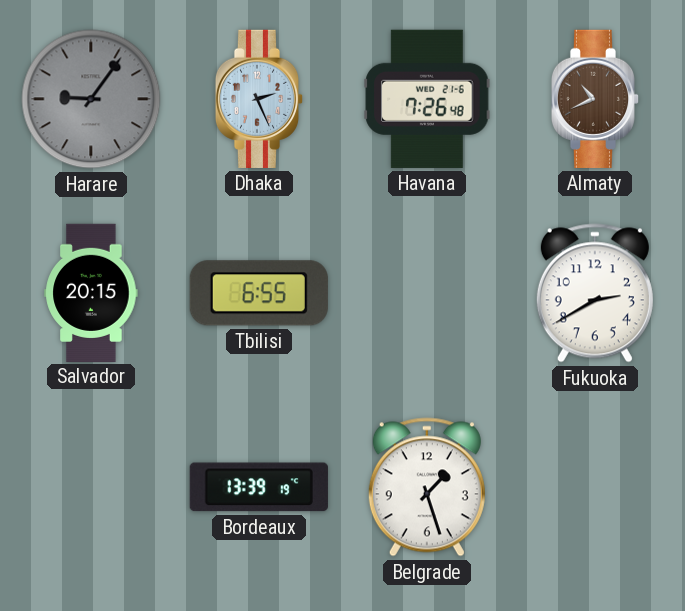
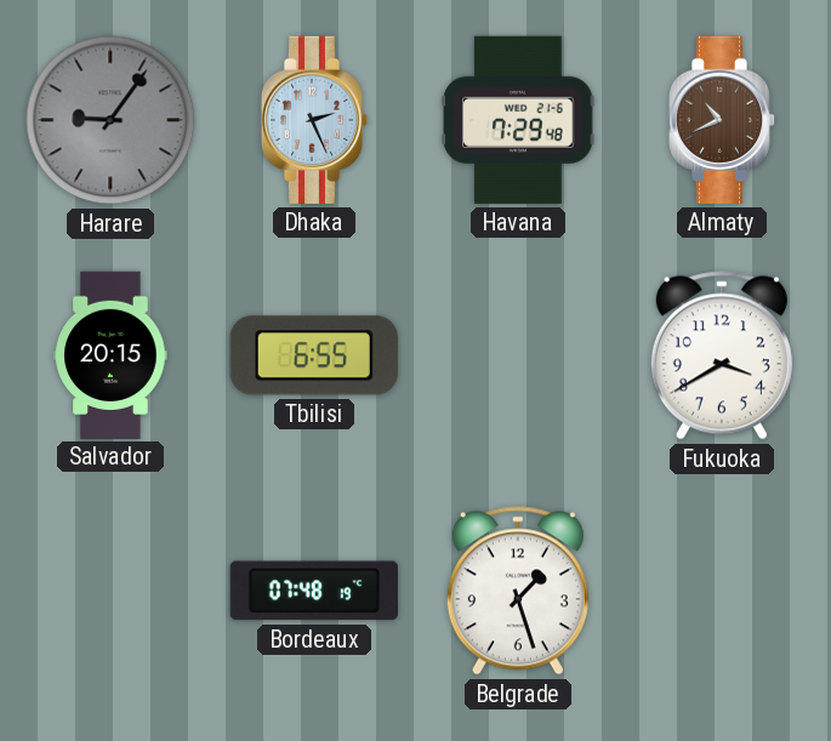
Havana: 7:26 -> 7:29
Fukuoka: 2:40 -> 3:40
Bordeaux: 13:39 -> 07:48
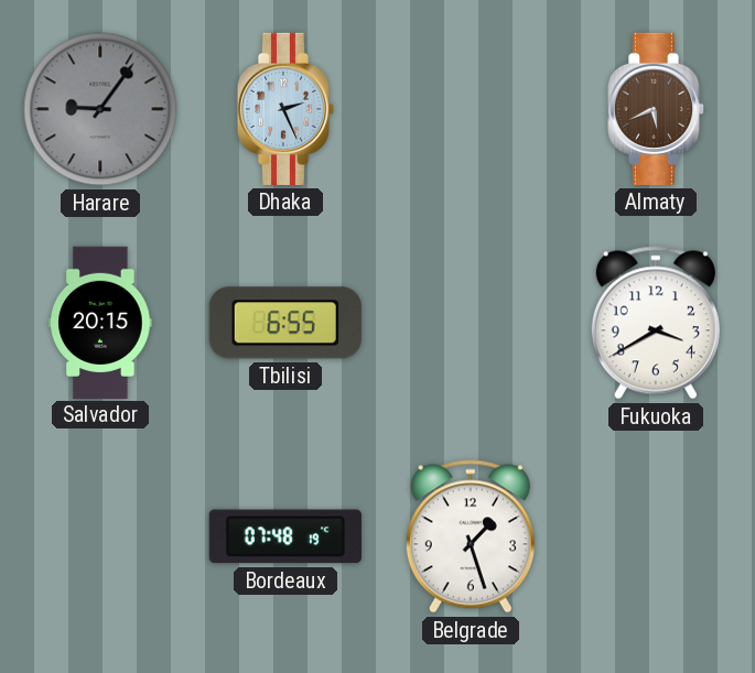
Havana: 7:29 -> none
Almaty: 10:41 -> 5:41
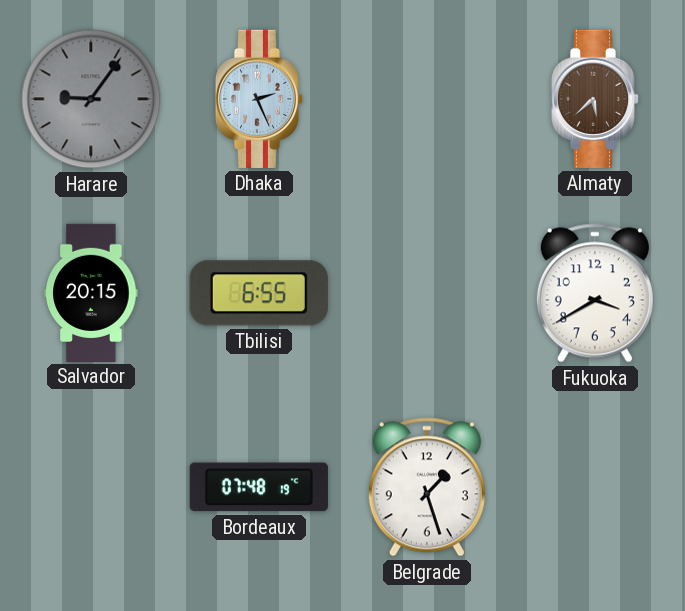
Almaty: 5:41 -> 5:38
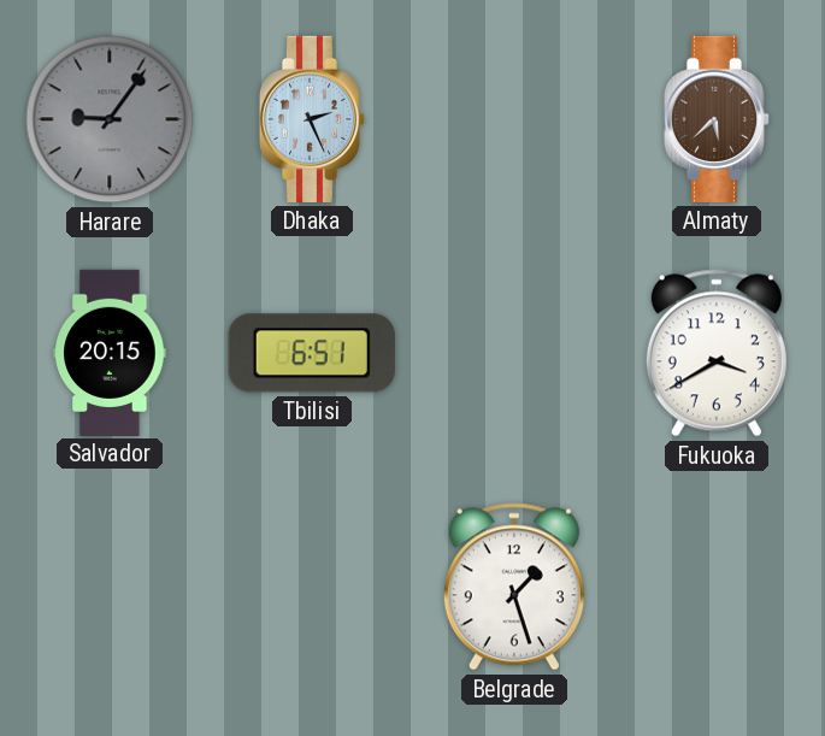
Tbilisi: 6:55 -> 6:51
Bordeaux: 07:48 -> none
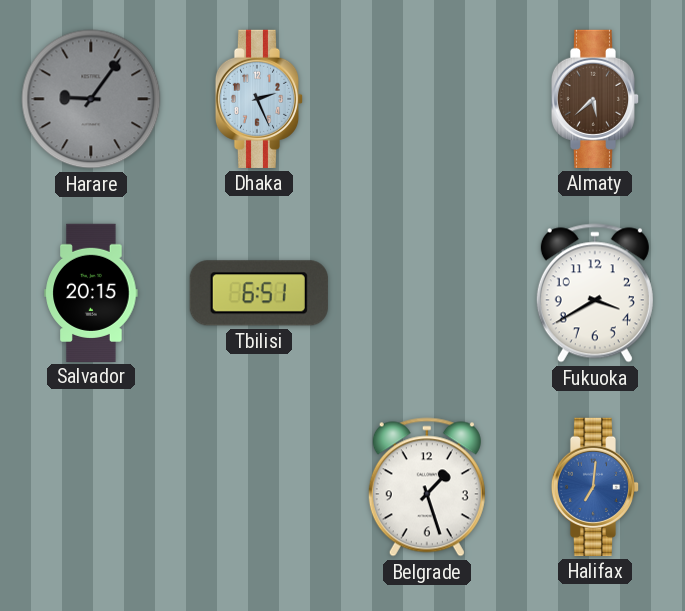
Halifax: none -> 7:01
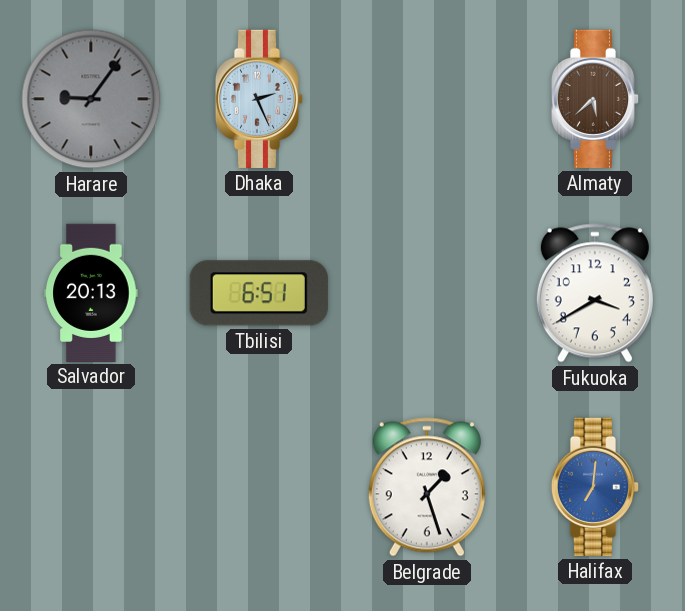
Salvador: 20:15 -> 20:13
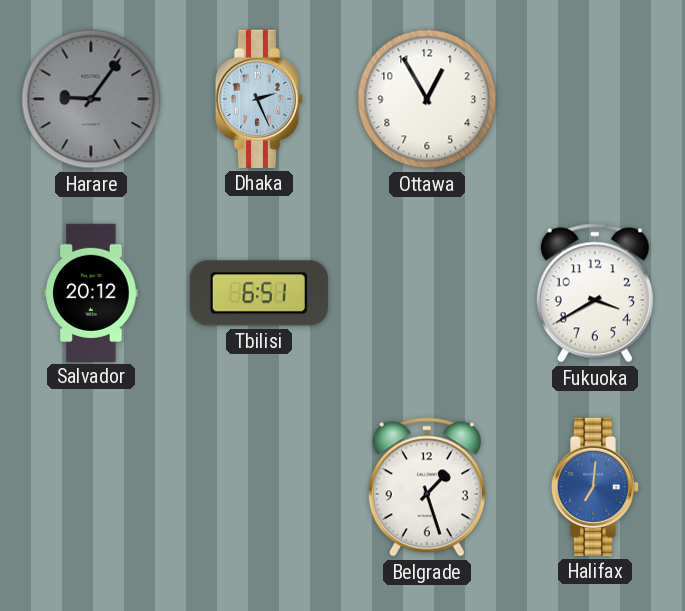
Ottawa: none -> 12:55
Almaty: 5:38 -> none
Salvador: 20:13 -> 20:12
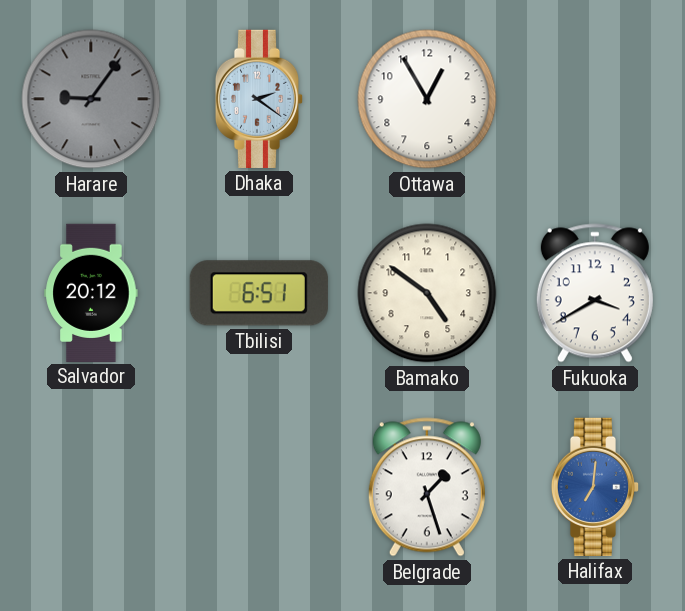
Dhaka: 2:26 -> 2:21
Bamako: none -> 4:51
